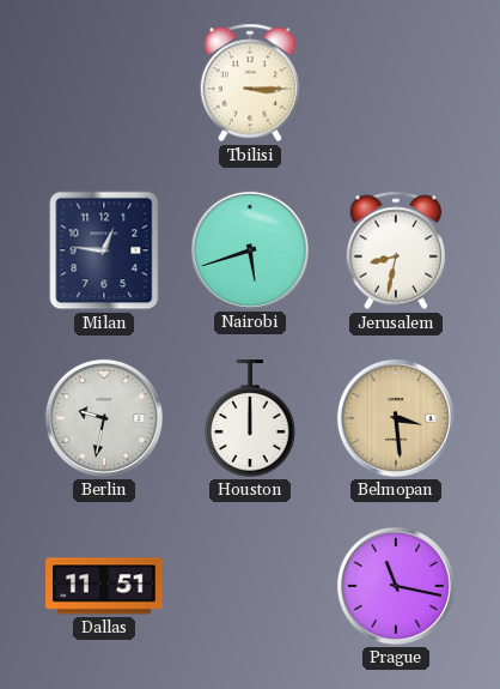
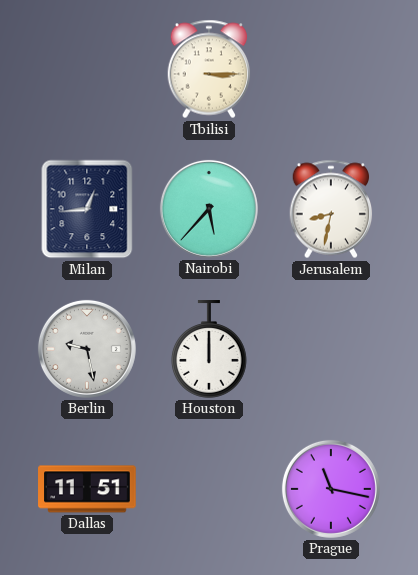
Milan: 12:46 -> 12:44
Nairobi: 5:42 -> 5:37
Berlin: 9:32 -> 9:28
Belmopan: 3:29 -> none
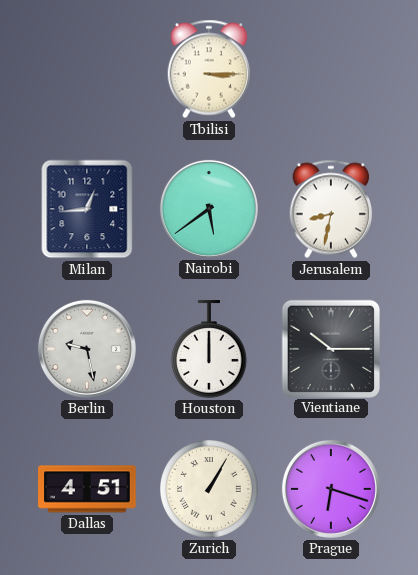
Nairobi: 5:37 -> 5:39
Vientiane: none -> 10:15
Dallas: 11:51 -> 4:51
Zurich: none -> 1:05
Prague: 11:17 -> 6:18
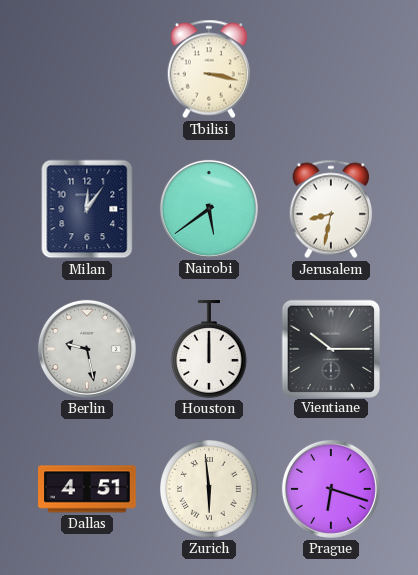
Tbilisi: 3:15 -> 3:17
Milan: 12:44 -> 12:06
Zurich: 1:05 -> 5:59
